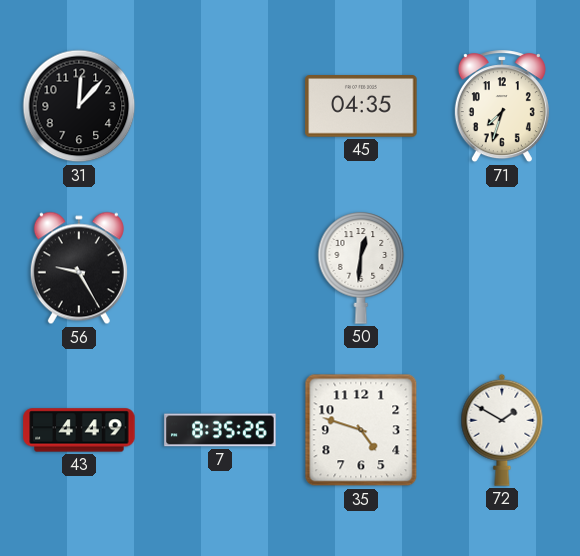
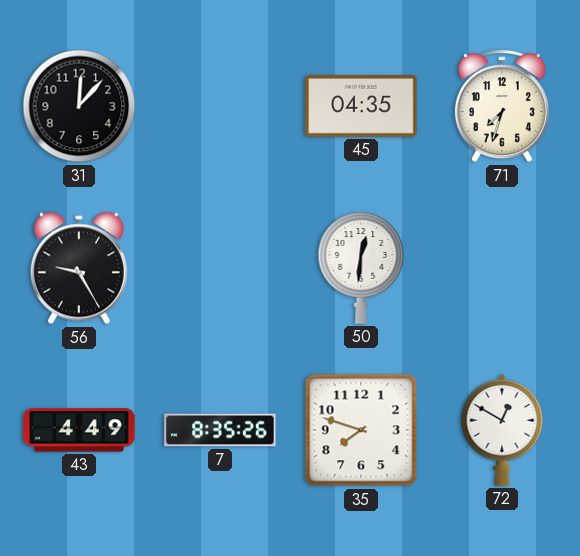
35: 4:48 -> 7:48
72: 1:50 -> 12:50
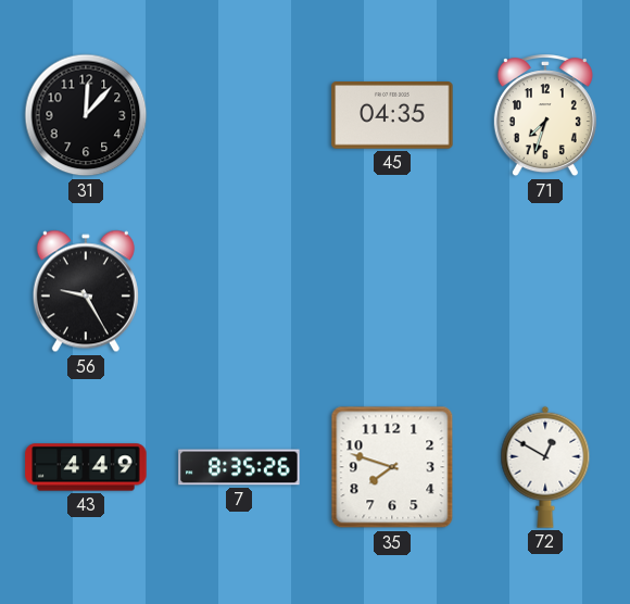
50: 12:31 -> none
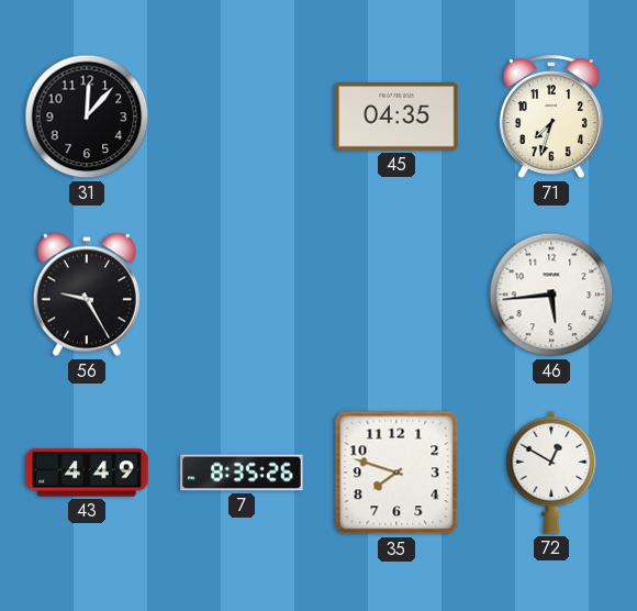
46: none -> 5:44
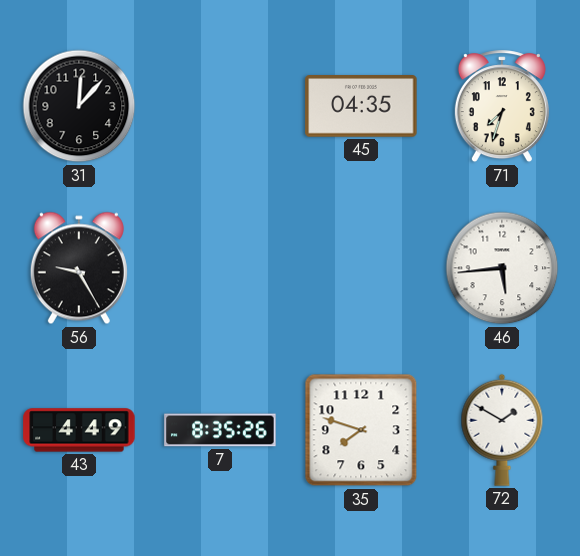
72: 12:50 -> 1:50
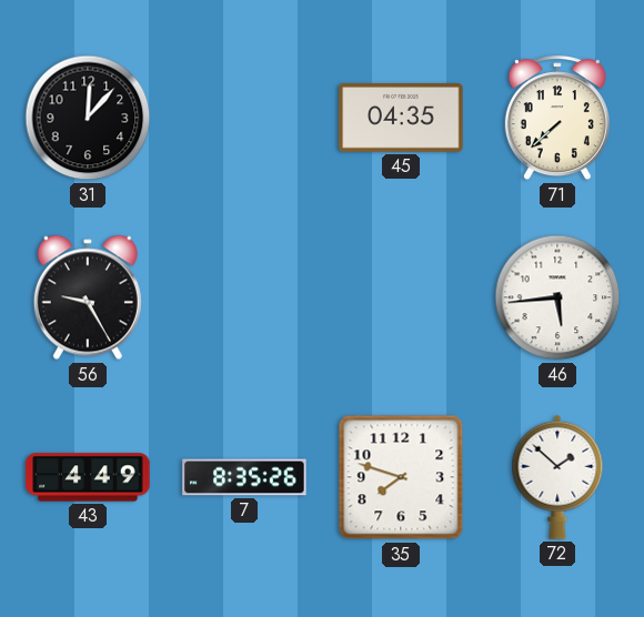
71: 7:33 -> 7:38
72: 1:50 -> 1:52
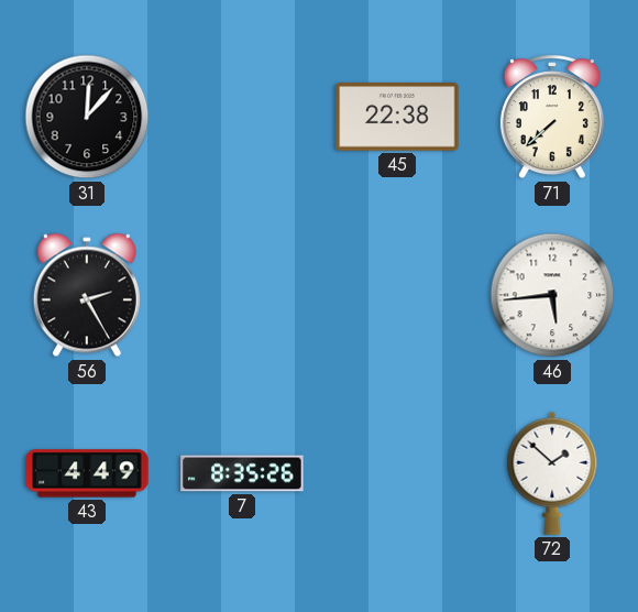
45: 04:35 -> 22:38
56: 9:25 -> 2:25
35: 7:48 -> none
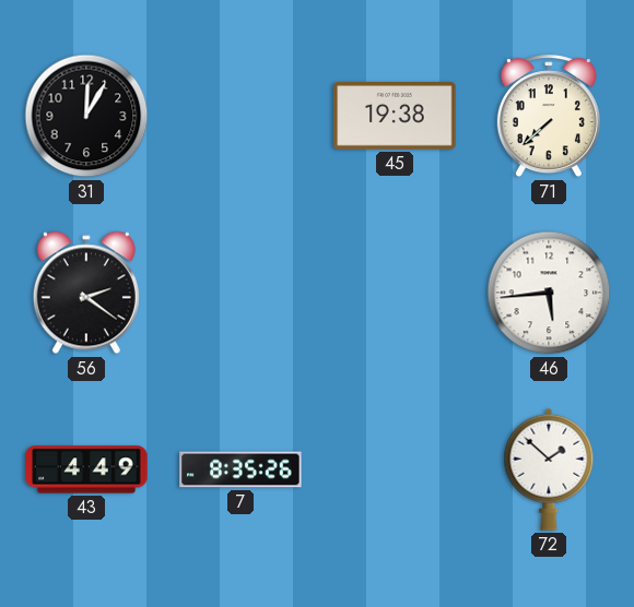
31: 12:07 -> 12:05
45: 22:38 -> 19:38
56: 2:25 -> 2:21
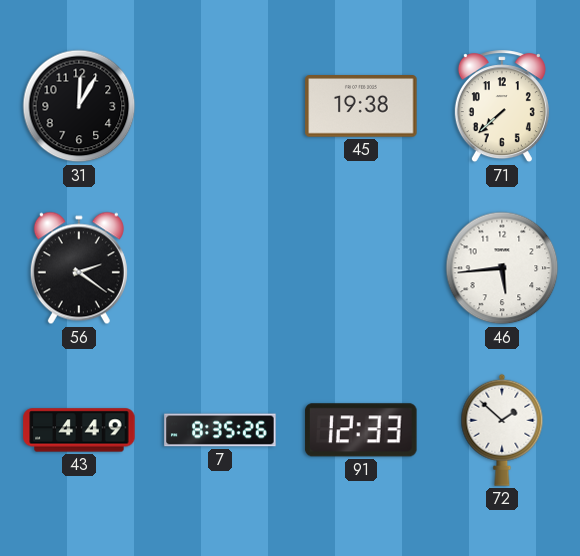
91: none -> 12:33
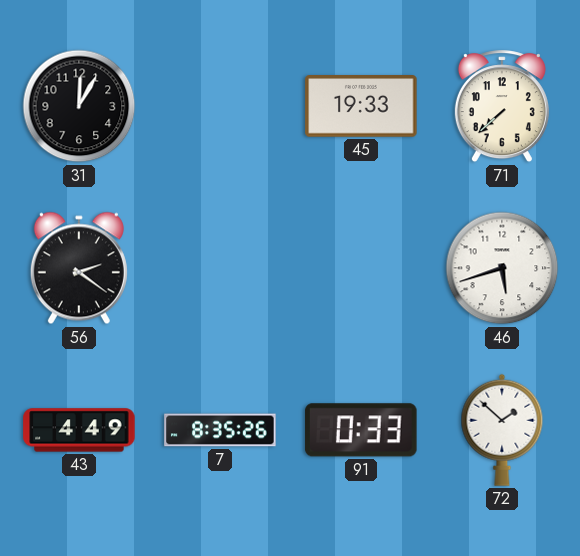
45: 19:38 -> 19:33
46: 5:44 -> 5:42
91: 12:33 -> 0:33
